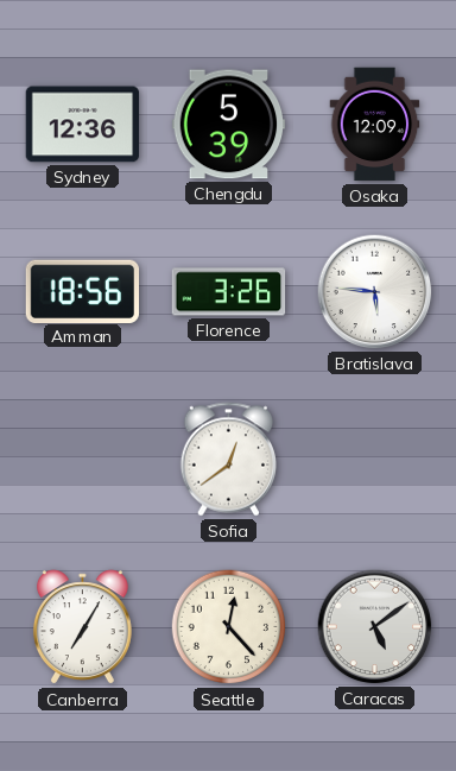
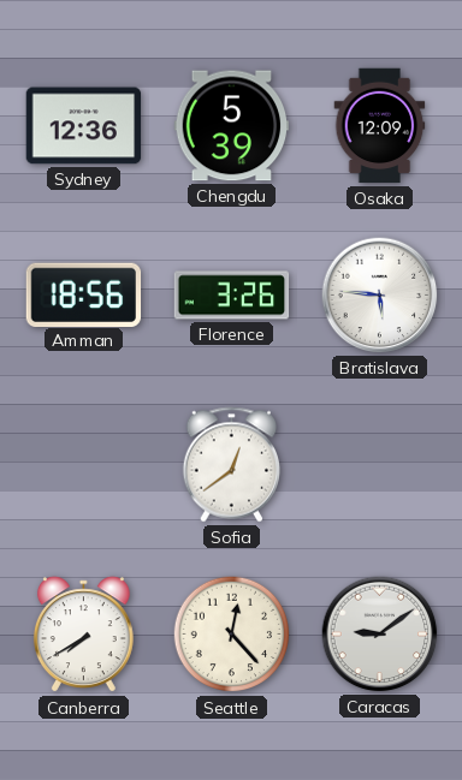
Canberra: 7:05 -> 7:40
Caracas: 5:09 -> 9:09
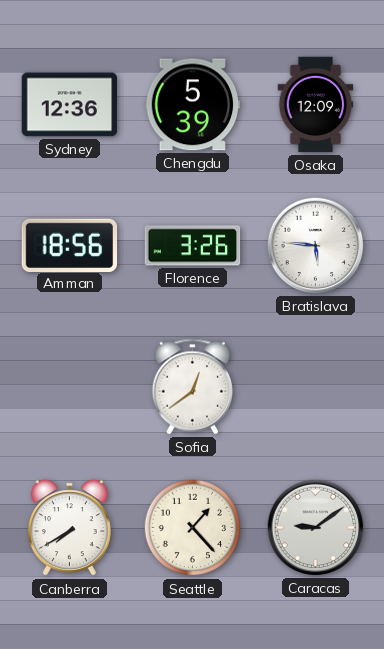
Seattle: 12:23 -> 1:23
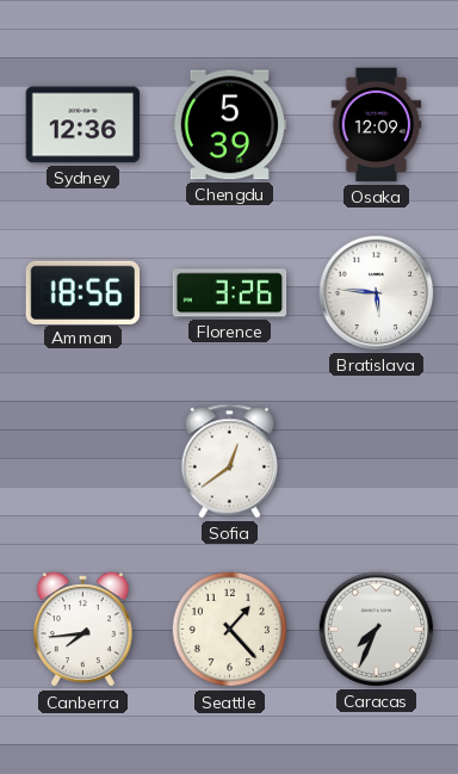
Canberra: 7:40 -> 7:44
Caracas: 9:09 -> 7:34
